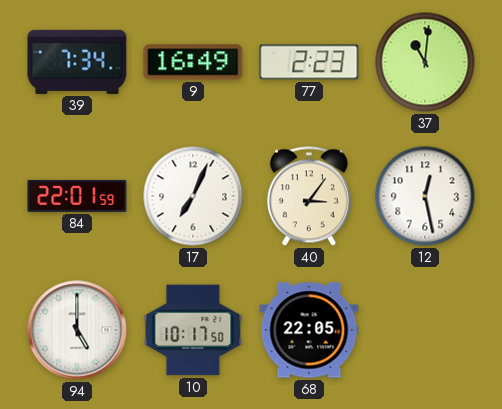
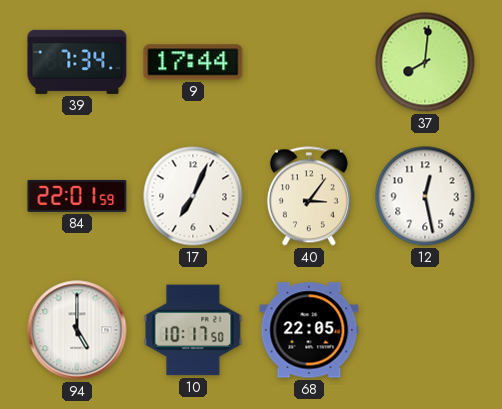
9: 16:49 -> 17:44
77: 2:23 -> none
37: 11:01 -> 8:01
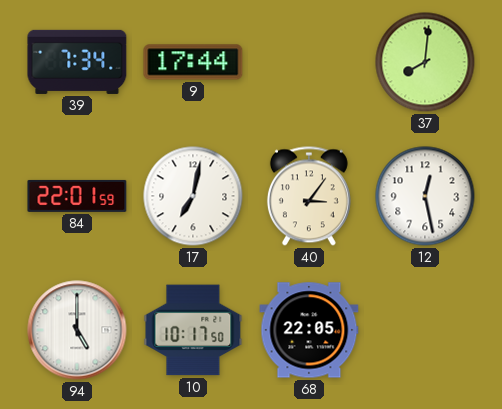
17: 7:04 -> 7:02
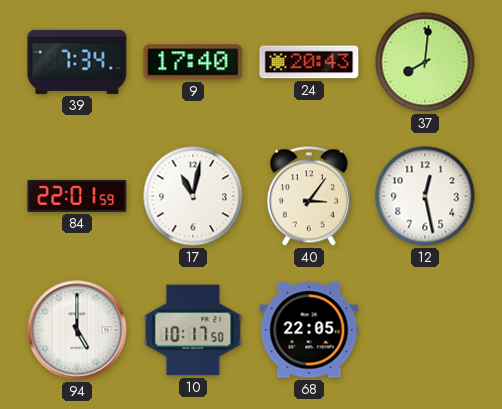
9: 17:44 -> 17:40
24: none -> 20:43
17: 7:02 -> 11:02
